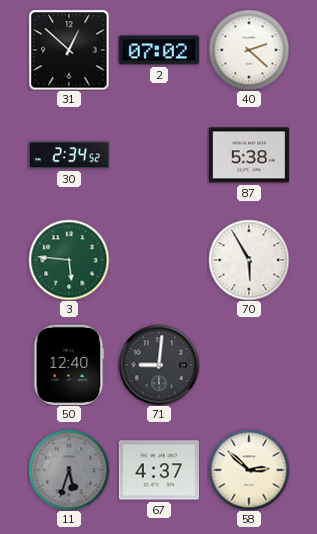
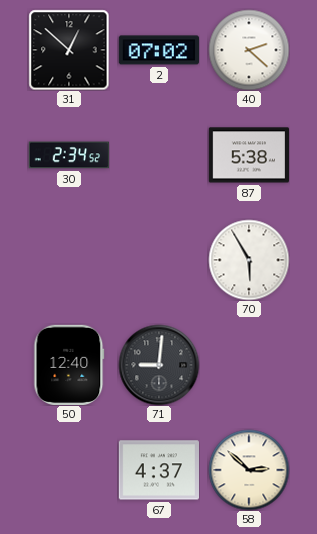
3: 5:46 -> none
11: 5:33 -> none
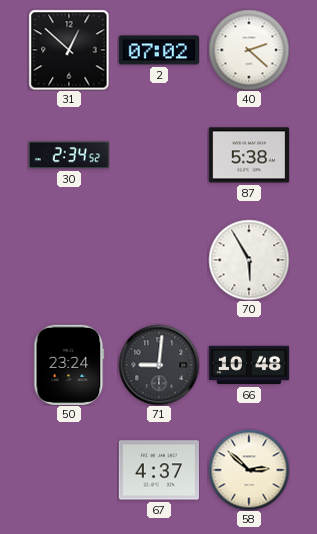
50: 12:40 -> 23:24
66: none -> 10:48
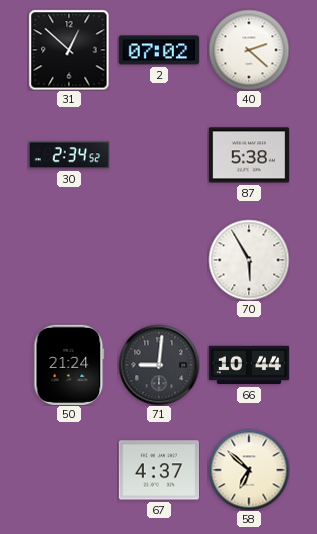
50: 23:24 -> 21:24
66: 10:48 -> 10:44
58: 2:52 -> 6:52
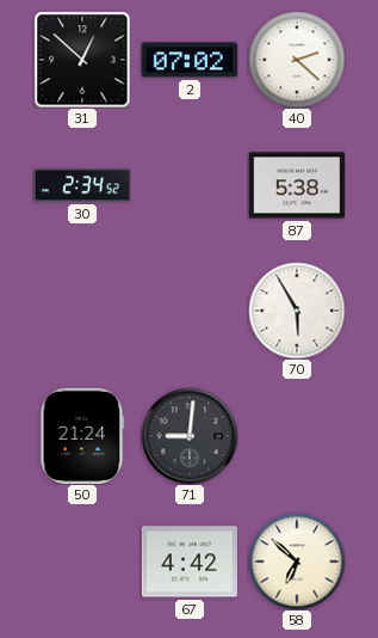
66: 10:44 -> none
67: 4:37 -> 4:42
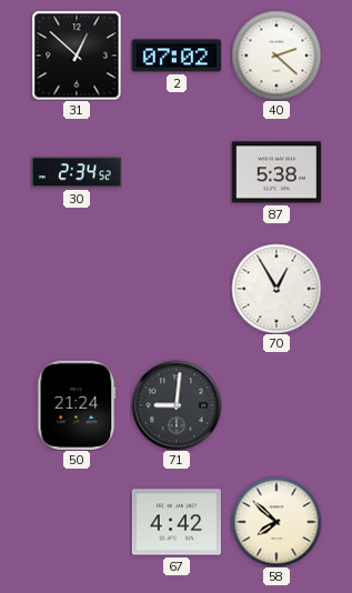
70: 5:55 -> 12:55
58: 6:52 -> 7:52
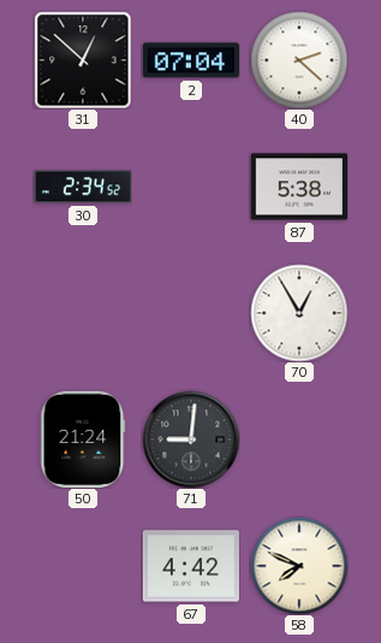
2: 07:02 -> 07:04
58: 7:52 -> 7:49
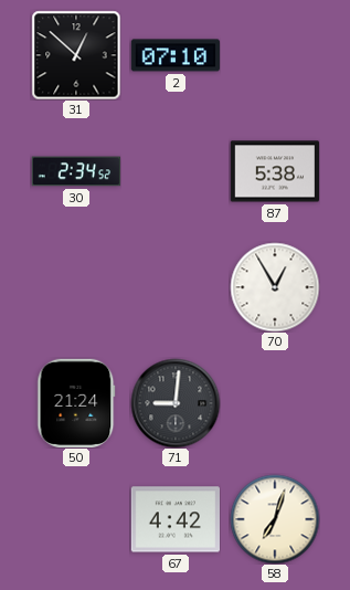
2: 07:04 -> 07:10
40: 2:22 -> none
58: 7:49 -> 7:03
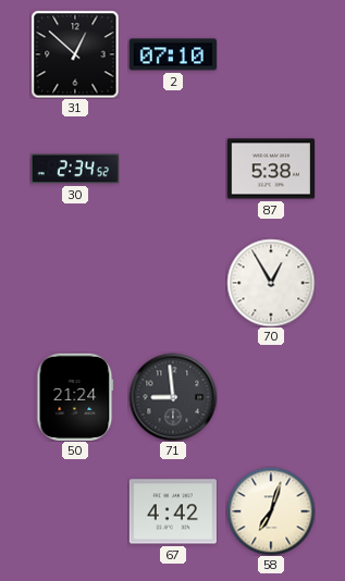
71: 9:01 -> 8:59
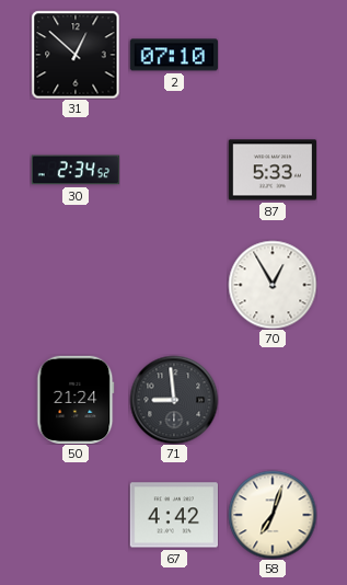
87: 5:38 -> 5:33
